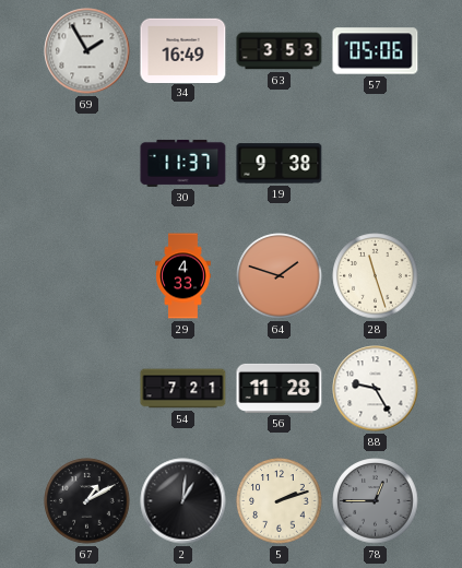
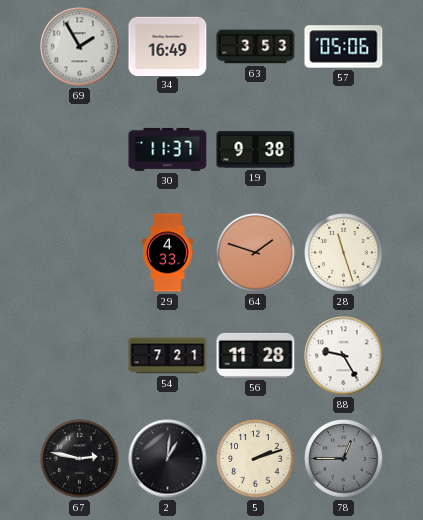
67: 1:10 -> 2:47
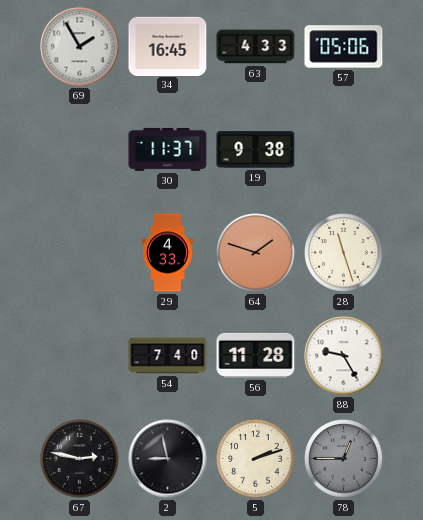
34: 16:49 -> 16:45
63: 3:53 -> 4:33
54: 7:21 -> 7:40
2: 1:01 -> 8:58
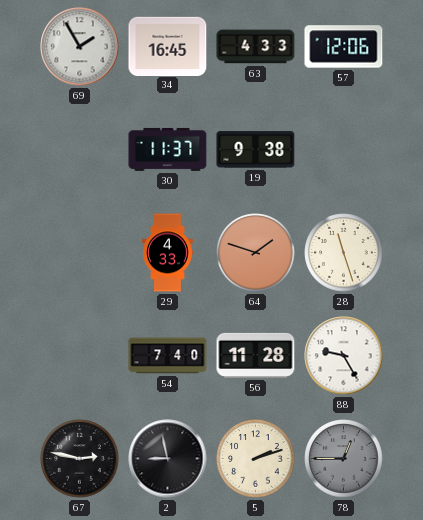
57: 05:06 -> 12:06
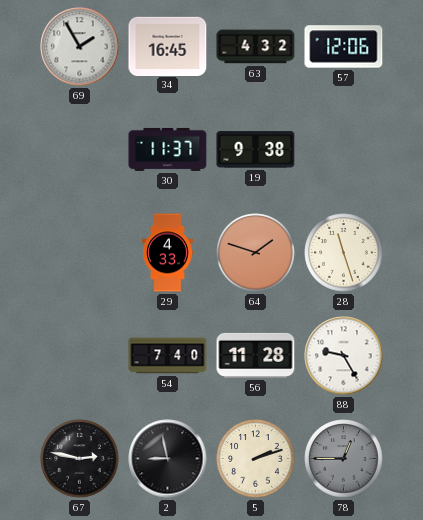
63: 4:33 -> 4:32
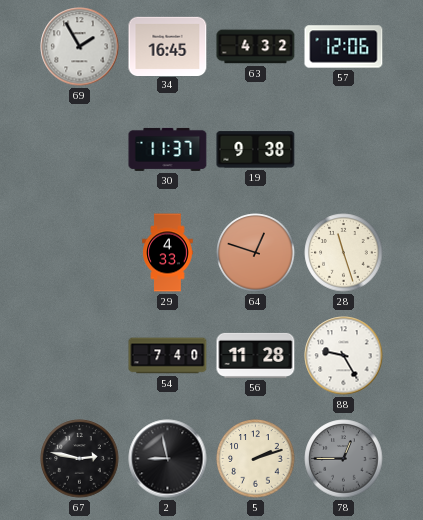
64: 1:48 -> 12:48
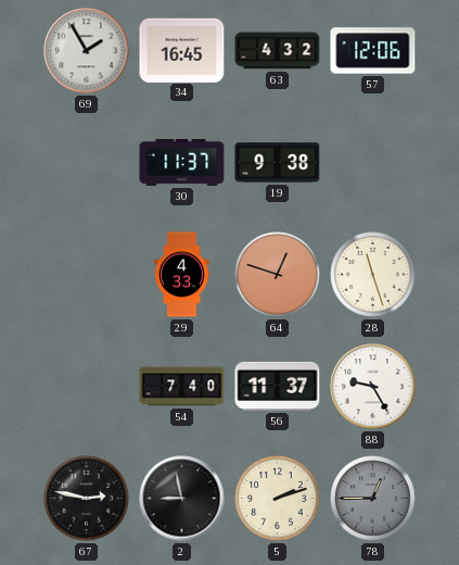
56: 11:28 -> 11:37
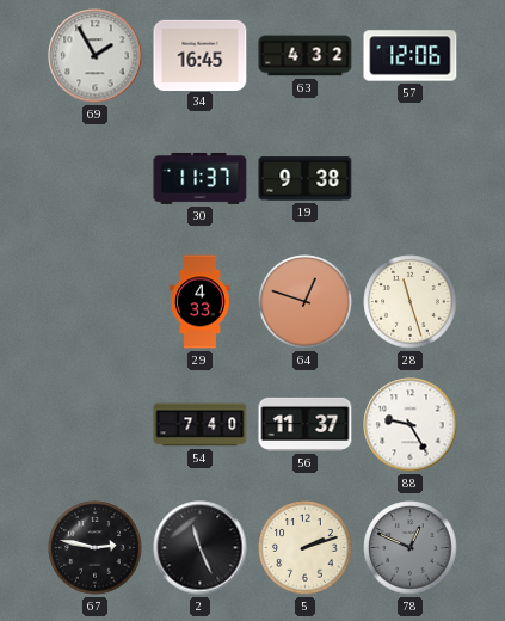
2: 8:58 -> 11:26
78: 12:45 -> 12:49
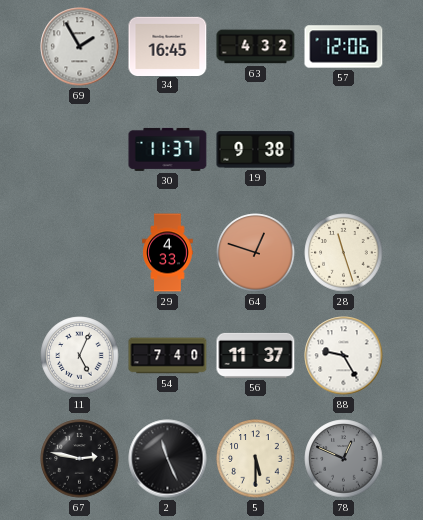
11: none -> 5:04
5: 2:12 -> 5:30
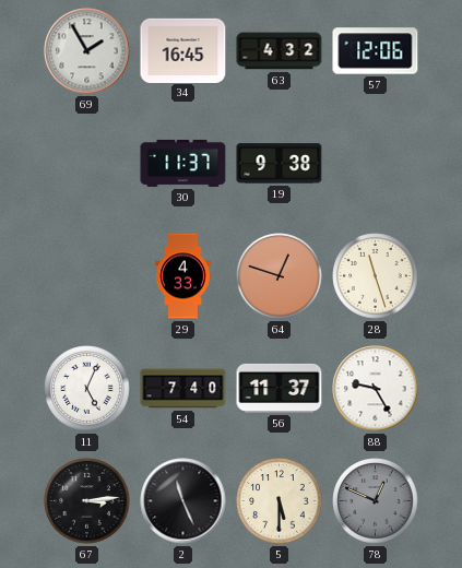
67: 2:47 -> 3:14
